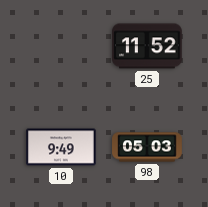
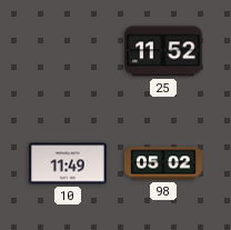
10: 9:49 -> 11:49
98: 05:03 -> 05:02
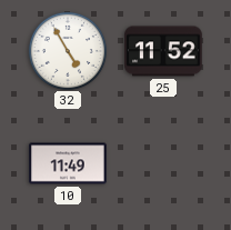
32: none -> 4:55
98: 05:02 -> none
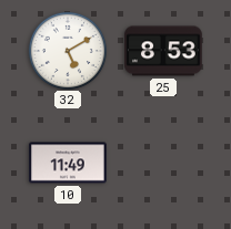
32: 4:55 -> 5:10
25: 11:52 -> 8:53
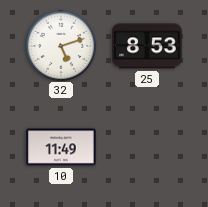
32: 5:10 -> 5:12
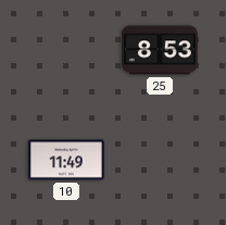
32: 5:12 -> none
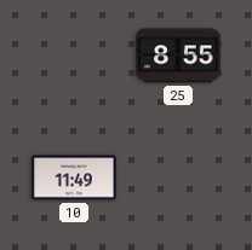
25: 8:53 -> 8:55
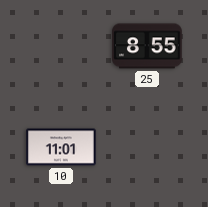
10: 11:49 -> 11:01
